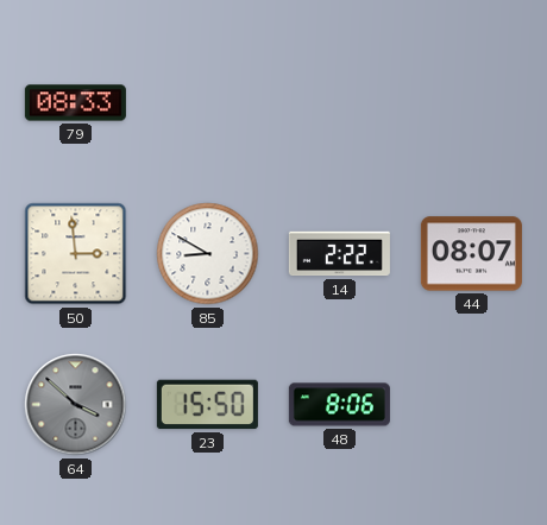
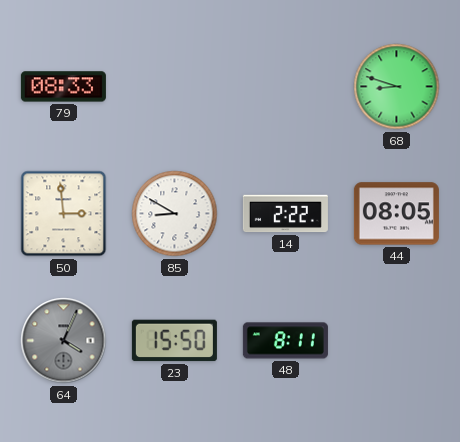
68: none -> 8:48
44: 08:07 -> 08:05
64: 3:52 -> 4:04
48: 8:06 -> 8:11
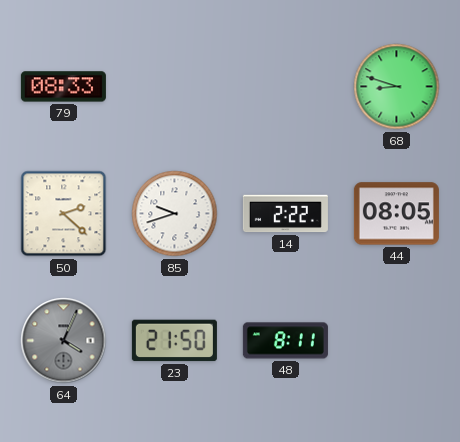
50: 2:59 -> 2:22
85: 8:50 -> 9:42
23: 15:50 -> 21:50
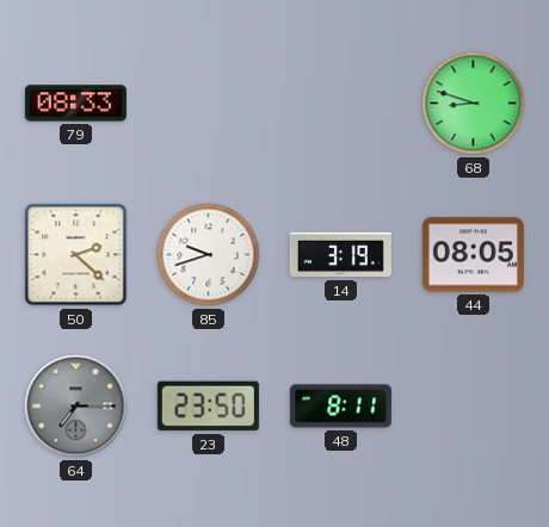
14: 2:22 -> 3:19
64: 4:04 -> 7:15
23: 21:50 -> 23:50
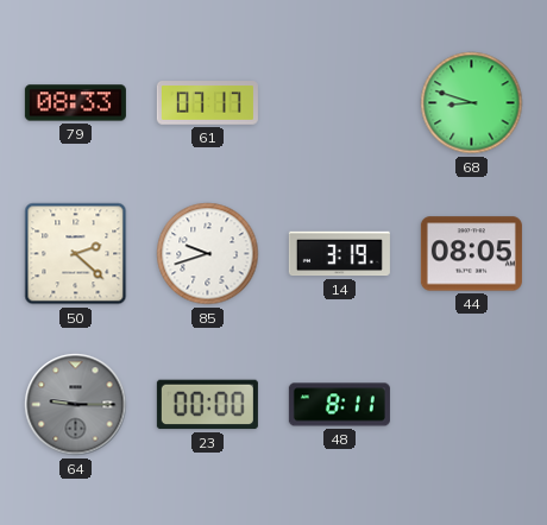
61: none -> 07:17
64: 7:15 -> 9:15
23: 23:50 -> 00:00
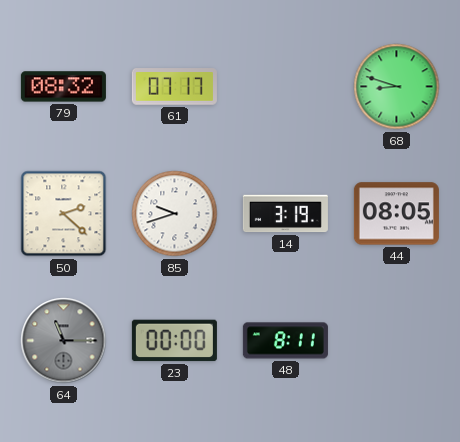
79: 08:33 -> 08:32
64: 9:15 -> 11:15
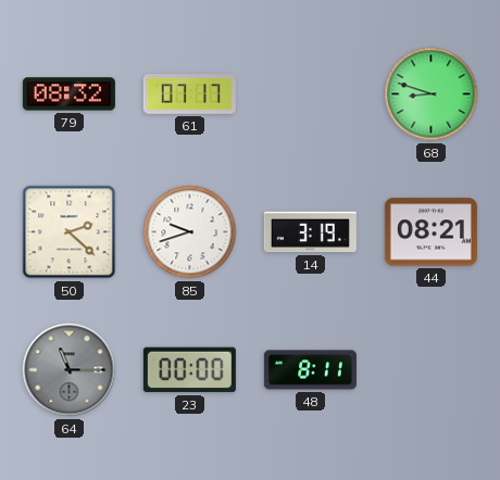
44: 08:05 -> 08:21
